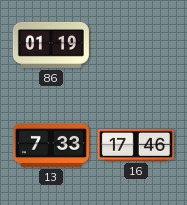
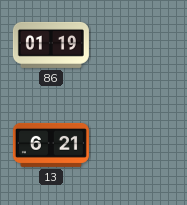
13: 7:33 -> 6:21
16: 17:46 -> none
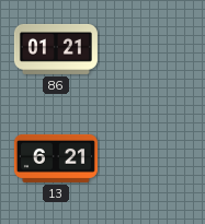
86: 01:19 -> 01:21
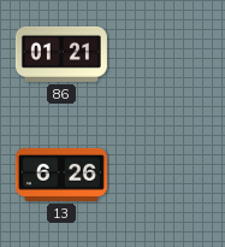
13: 6:21 -> 6:26
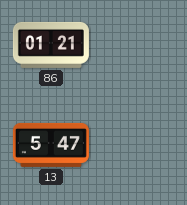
13: 6:26 -> 5:47
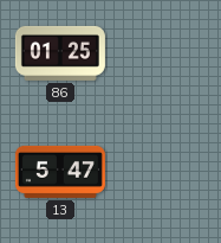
86: 01:21 -> 01:25
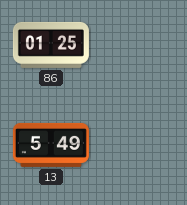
13: 5:47 -> 5:49
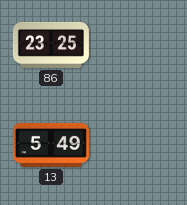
86: 01:25 -> 23:25
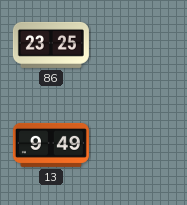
13: 5:49 -> 9:49
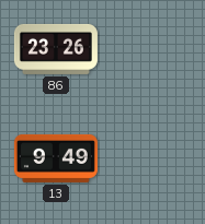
86: 23:25 -> 23:26
